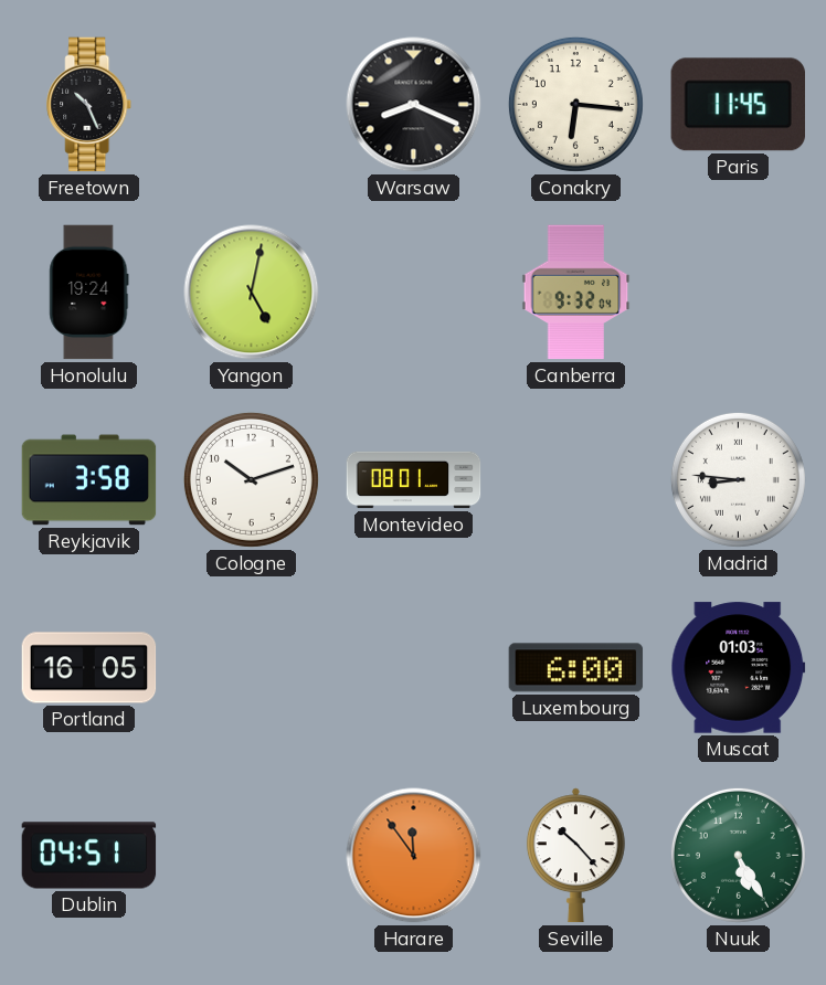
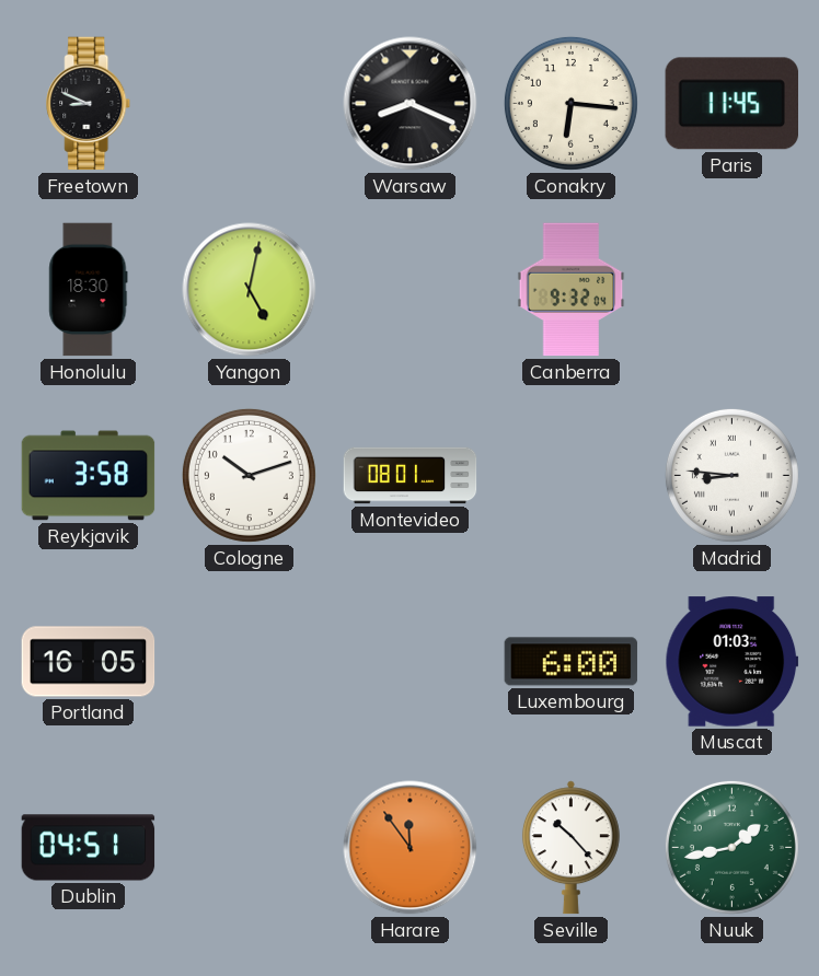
Freetown: 10:26 -> 8:49
Honolulu: 19:24 -> 18:30
Nuuk: 5:25 -> 1:43
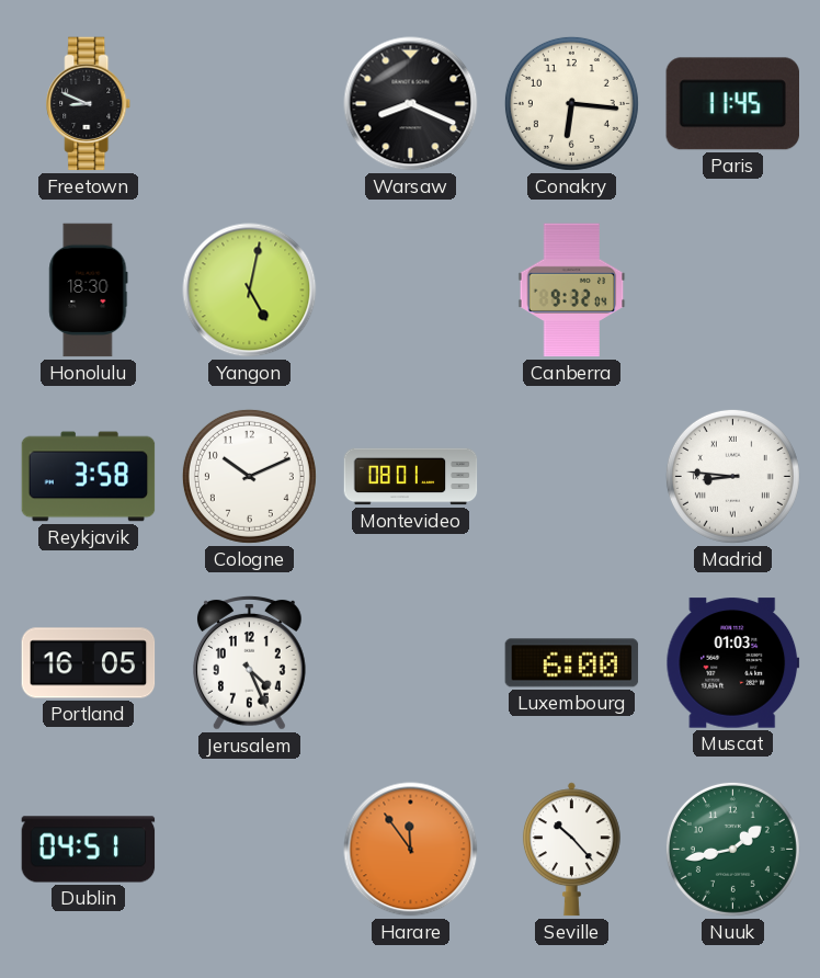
Cologne: 10:12 -> 10:11
Jerusalem: none -> 4:26
